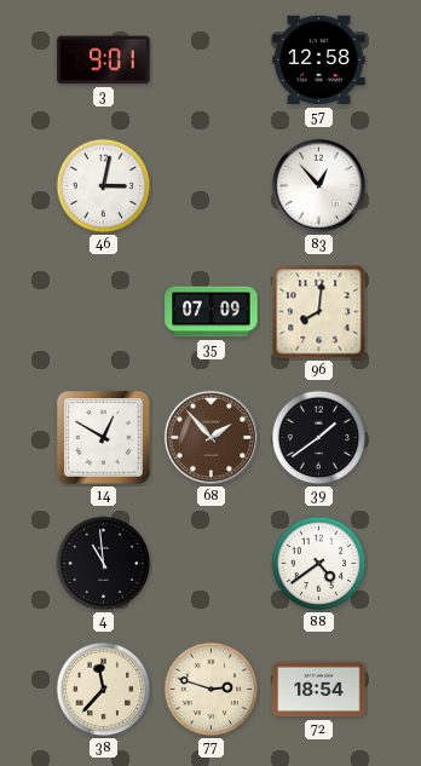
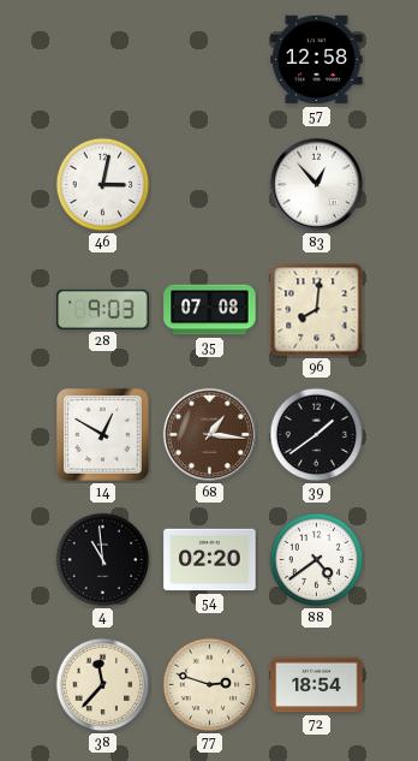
3: 9:01 -> none
28: none -> 9:03
35: 07:09 -> 07:08
68: 1:53 -> 1:16
54: none -> 02:20
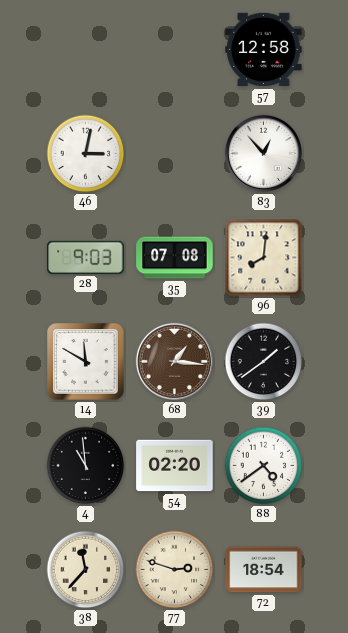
14: 12:50 -> 11:50
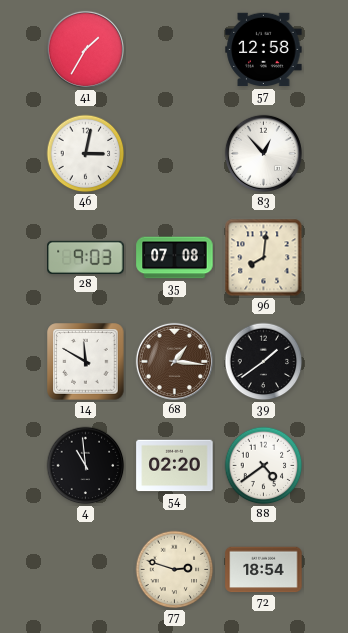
41: none -> 1:35
38: 11:37 -> none
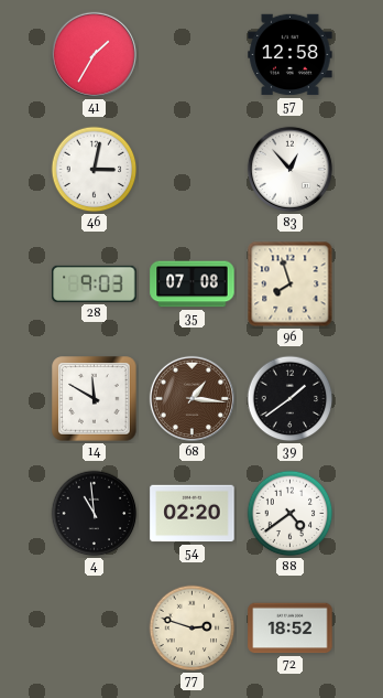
96: 8:01 -> 7:57
72: 18:54 -> 18:52
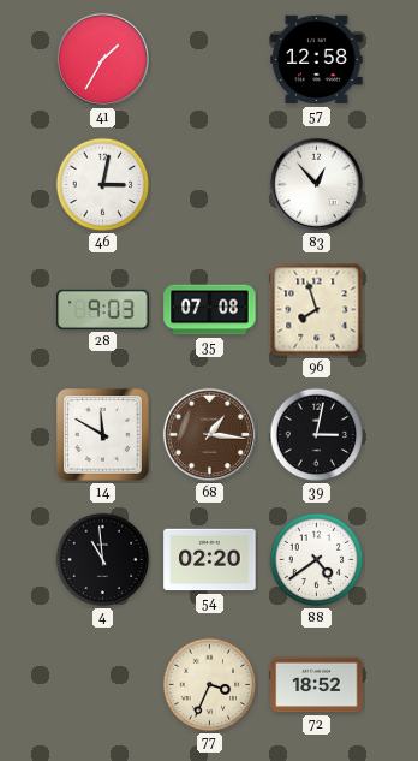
39: 1:39 -> 3:02
77: 2:48 -> 3:34
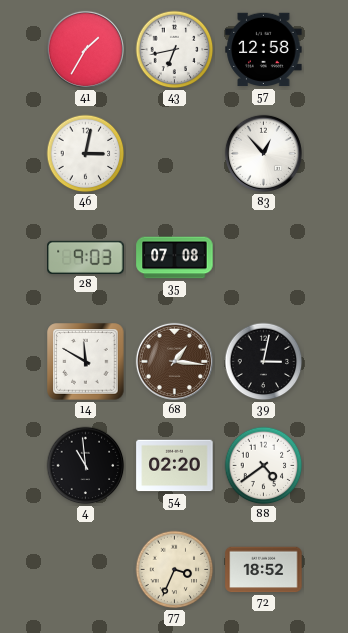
43: none -> 6:43
96: 7:57 -> none
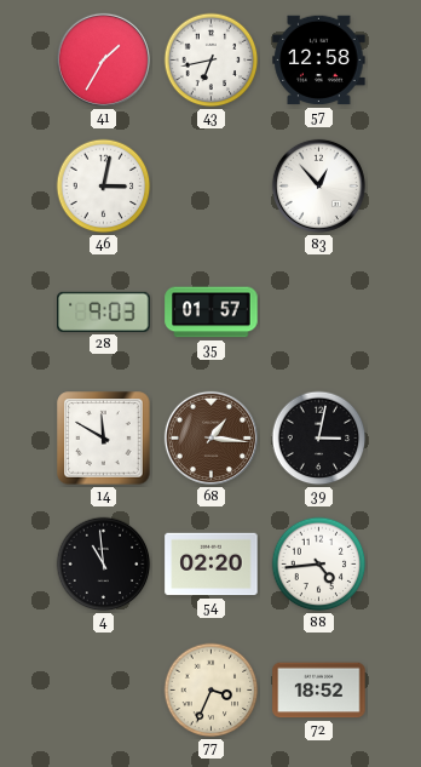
35: 07:08 -> 01:57
88: 4:39 -> 4:44
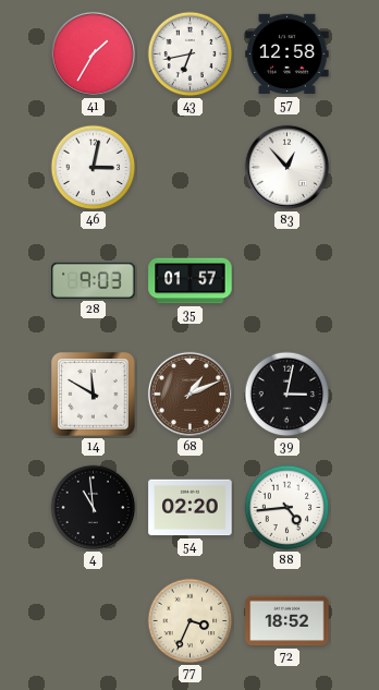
68: 1:16 -> 1:11
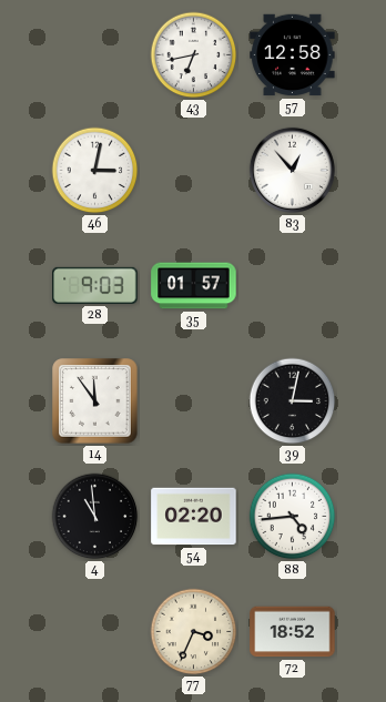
41: 1:35 -> none
14: 11:50 -> 11:54
68: 1:11 -> none
